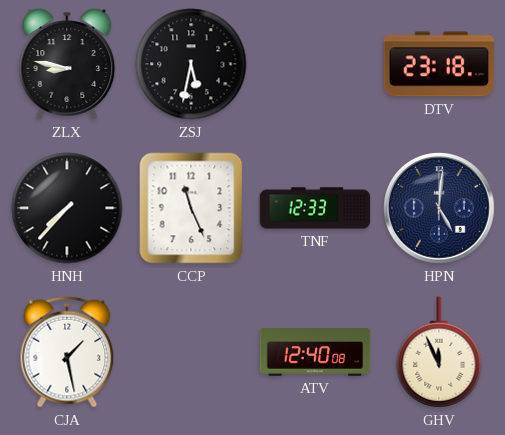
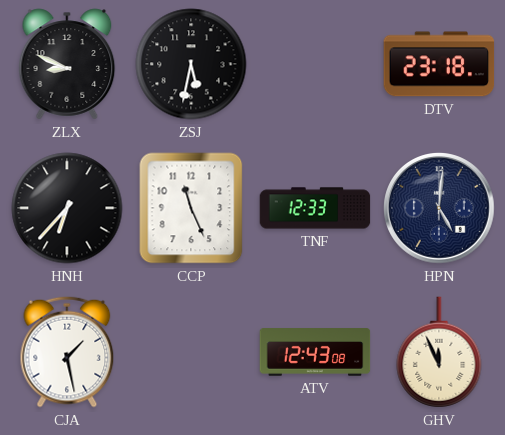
ZLX: 8:47 -> 8:49
HNH: 7:37 -> 6:37
ATV: 12:40 -> 12:43
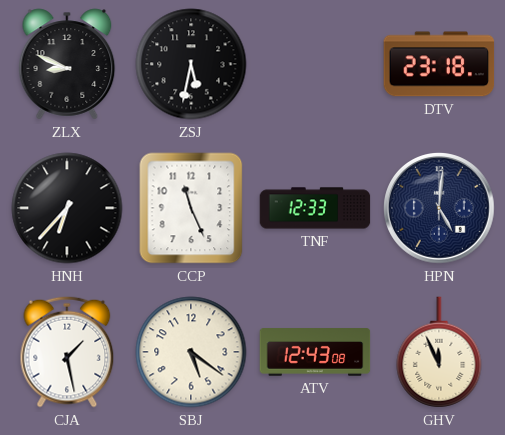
SBJ: none -> 5:21
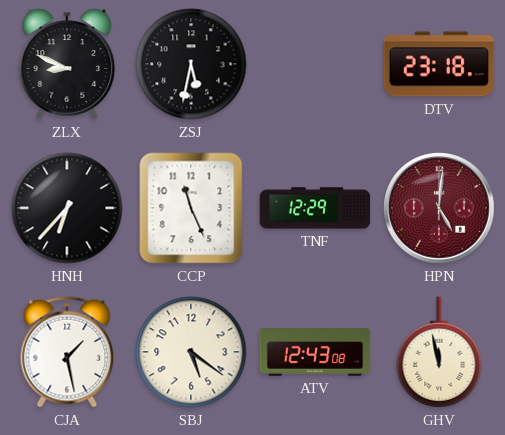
TNF: 12:33 -> 12:29
HPN dial: navy -> burgundy
GHV: 11:56 -> 11:58
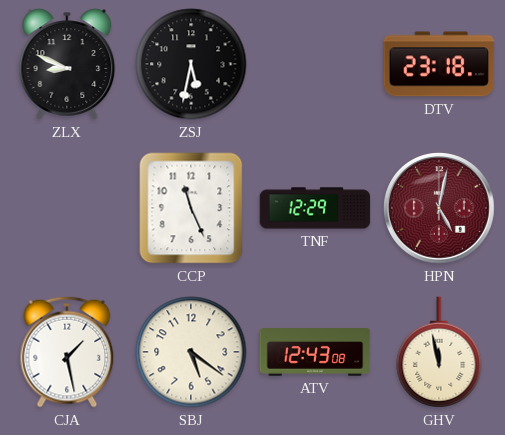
HNH: 6:37 -> none
HPN: 5:01 -> 5:02
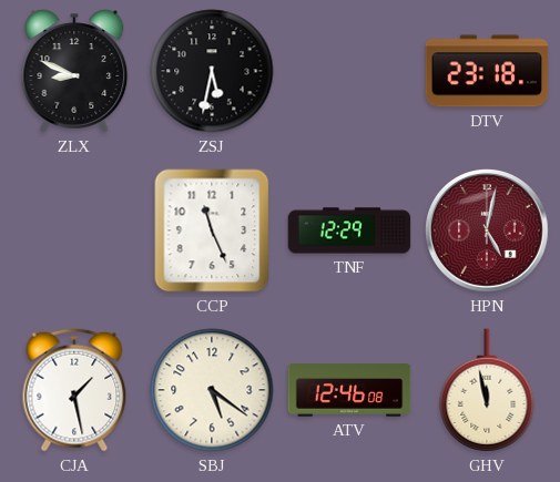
ATV: 12:43 -> 12:46
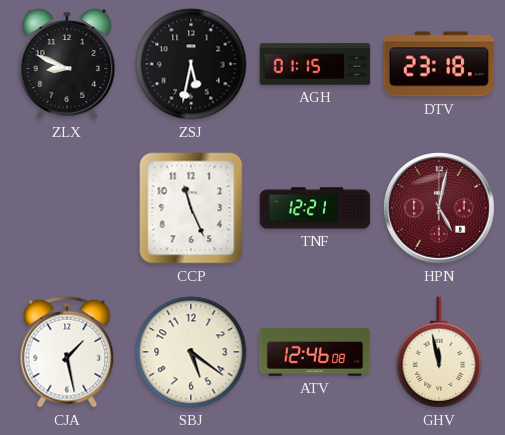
AGH: none -> 01:15
TNF: 12:29 -> 12:21
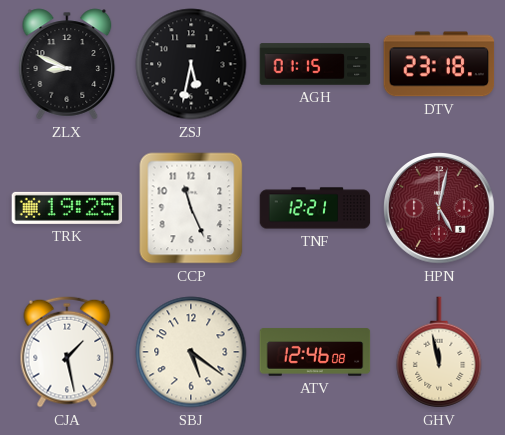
TRK: none -> 19:25
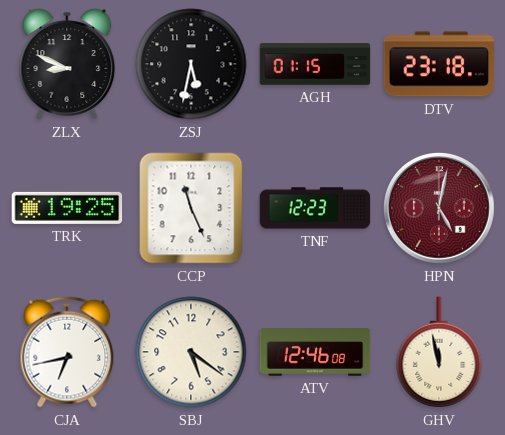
TNF: 12:21 -> 12:23
CJA: 1:28 -> 6:43
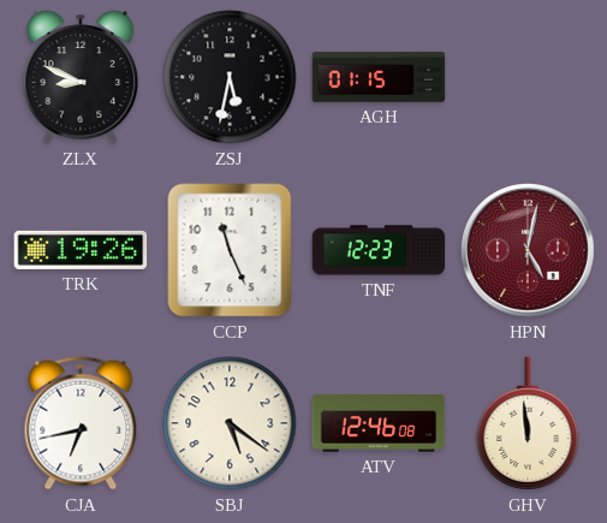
DTV: 23:18 -> none
TRK: 19:25 -> 19:26
GHV: 11:58 -> 11:59
